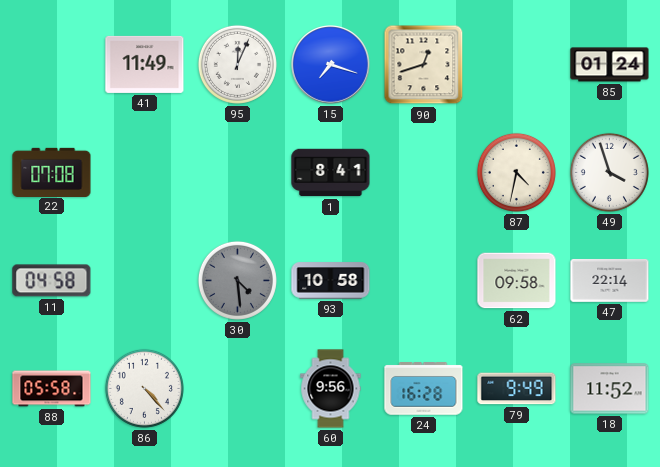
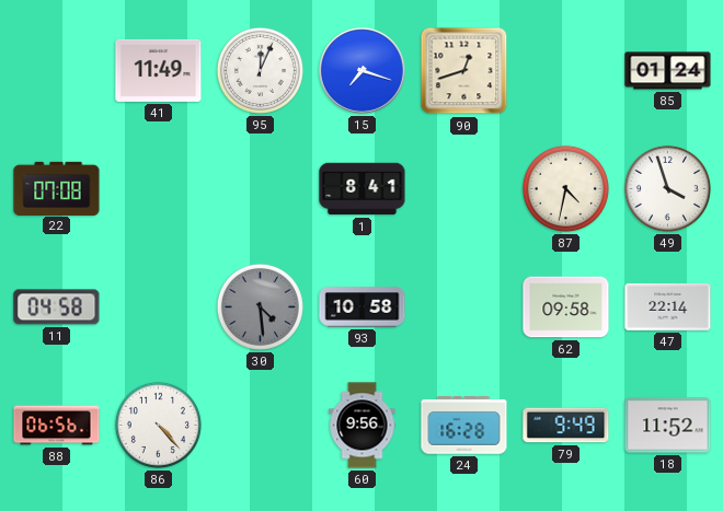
88: 05:58 -> 06:56
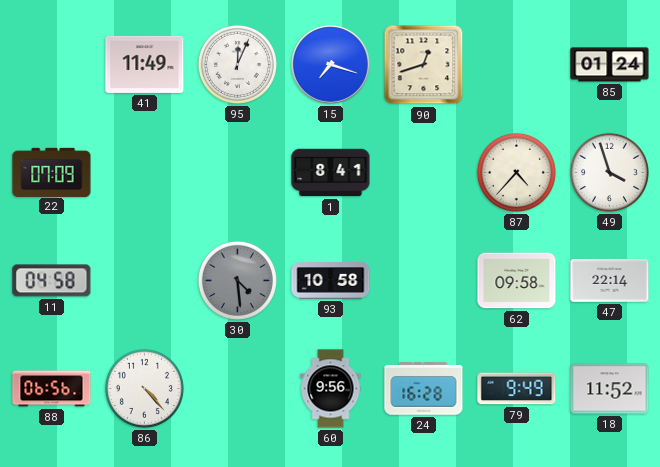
22: 07:08 -> 07:09
87: 4:32 -> 4:37
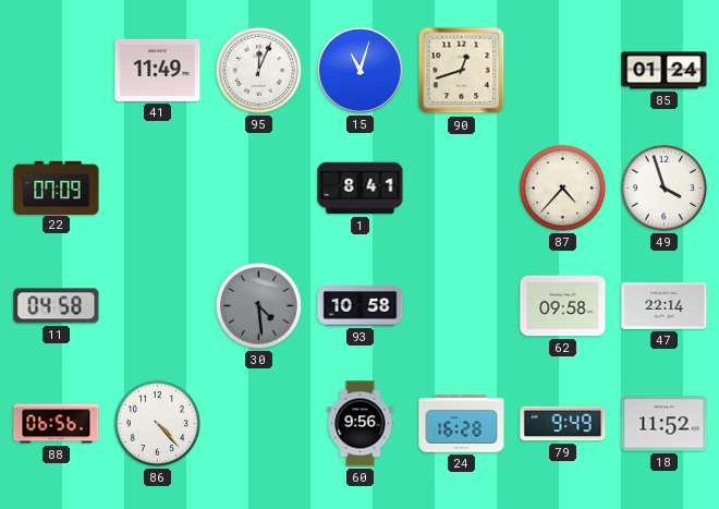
15: 7:18 -> 11:03
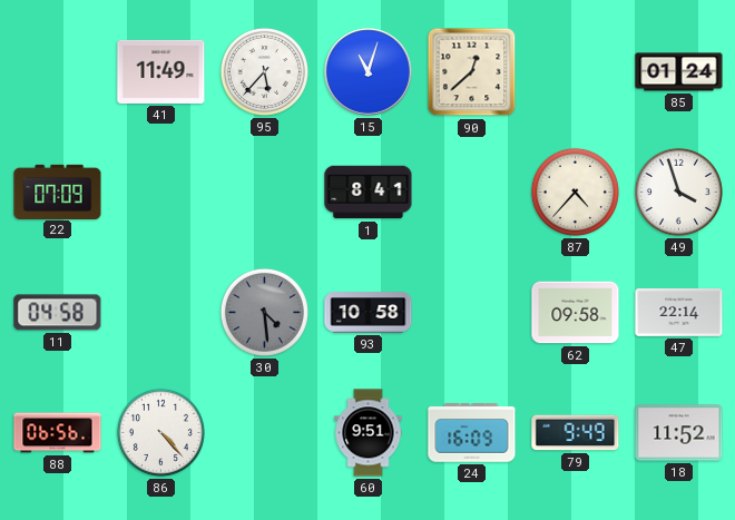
95: 12:04 -> 5:37
90: 12:42 -> 12:38
60: 9:56 -> 9:51
24: 16:28 -> 16:09
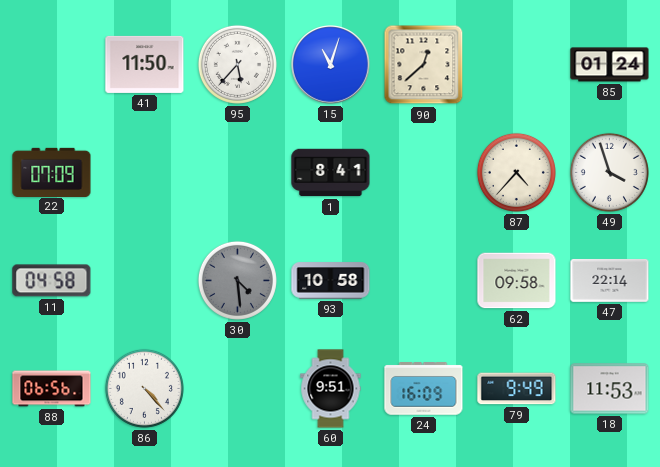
41: 11:49 -> 11:50
18: 11:52 -> 11:53
